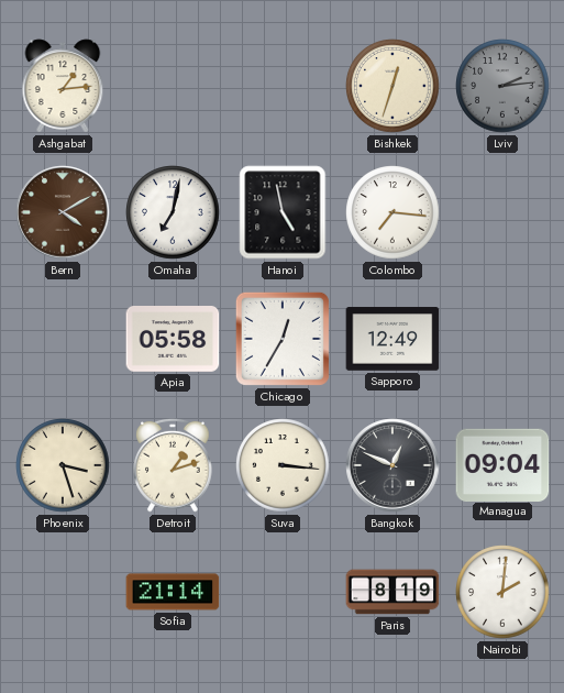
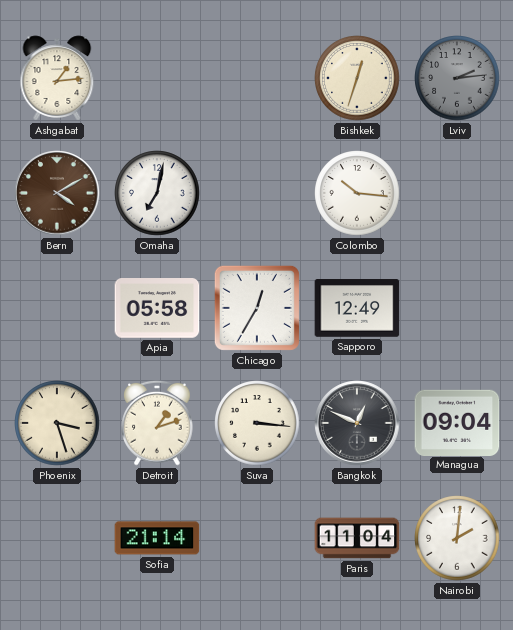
Hanoi: 4:58 -> none
Colombo: 7:16 -> 10:16
Paris: 8:19 -> 11:04
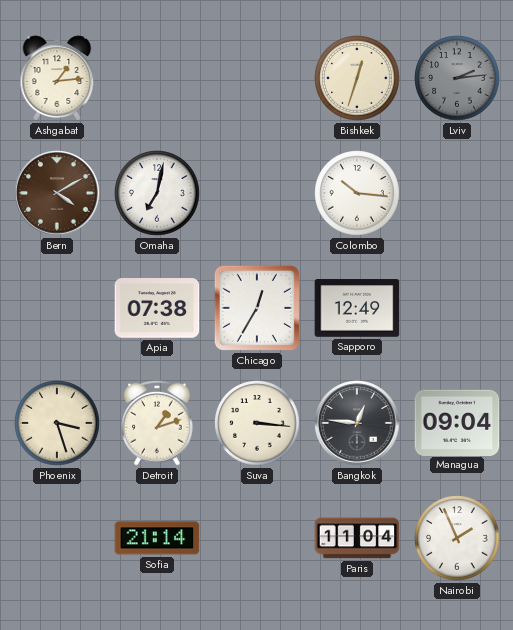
Apia: 05:58 -> 07:38
Bangkok: 12:49 -> 12:46
Nairobi: 2:01 -> 1:56
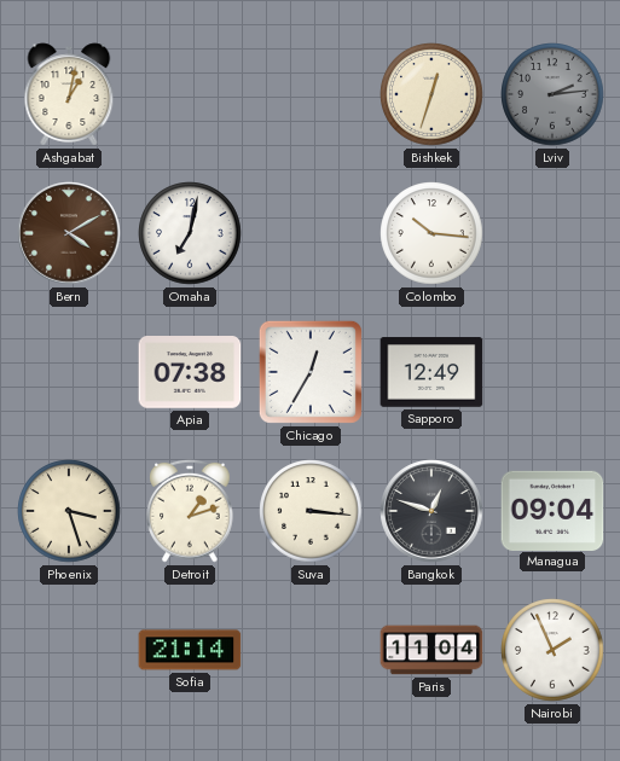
Ashgabat: 1:14 -> 1:02
Bangkok: 12:46 -> 12:48
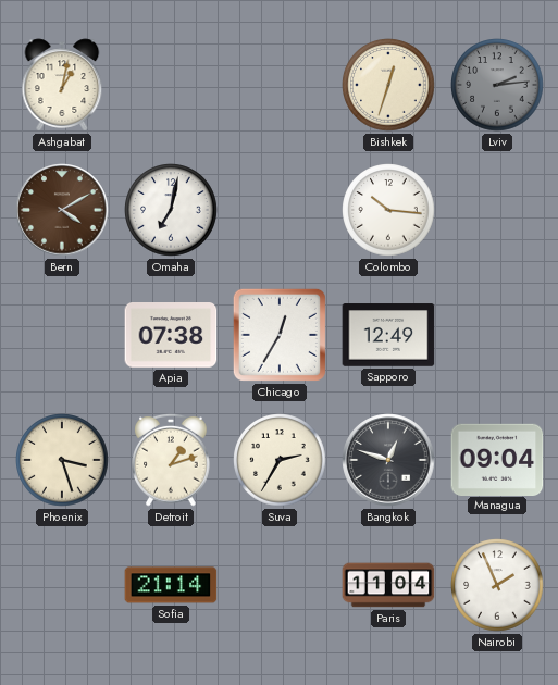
Suva: 3:16 -> 2:35
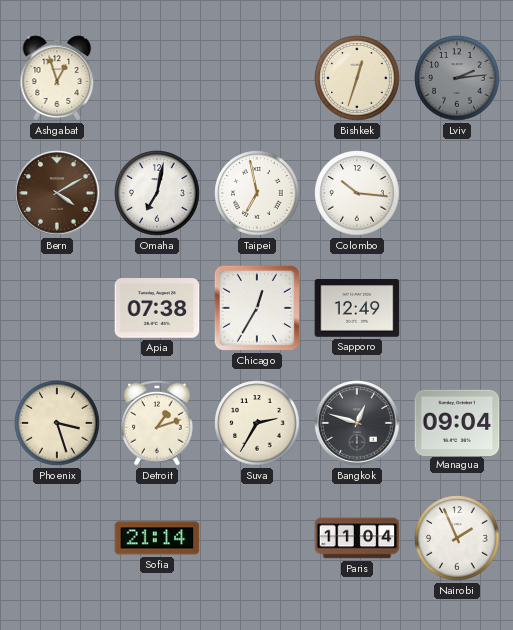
Ashgabat: 1:02 -> 12:57
Taipei: none -> 6:58
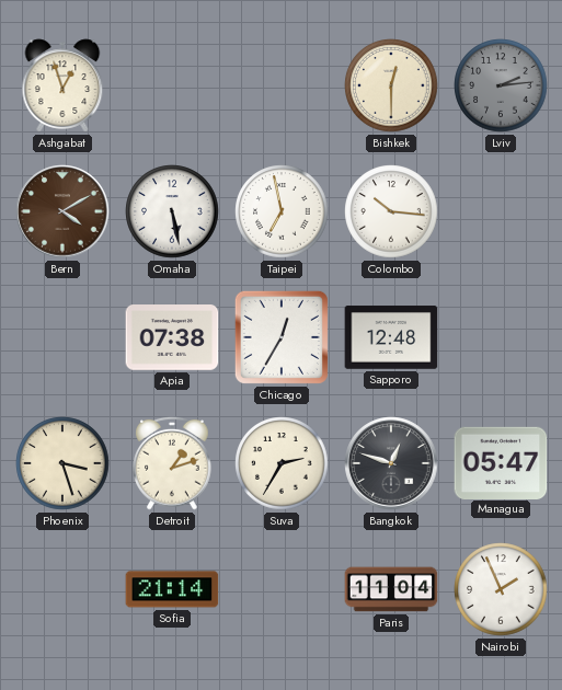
Bishkek: 12:33 -> 12:30
Omaha: 7:02 -> 5:28
Sapporo: 12:49 -> 12:48
Managua: 09:04 -> 05:47
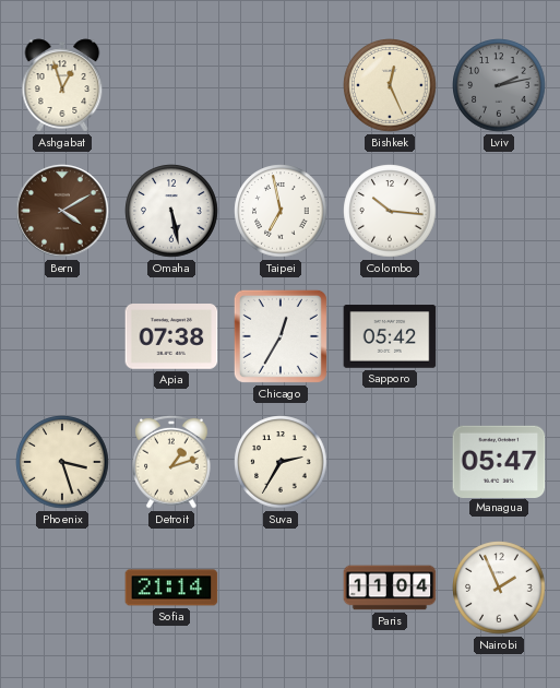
Bishkek: 12:30 -> 12:26
Lviv: 2:14 -> 2:13
Sapporo: 12:48 -> 05:42
Bangkok: 12:48 -> none
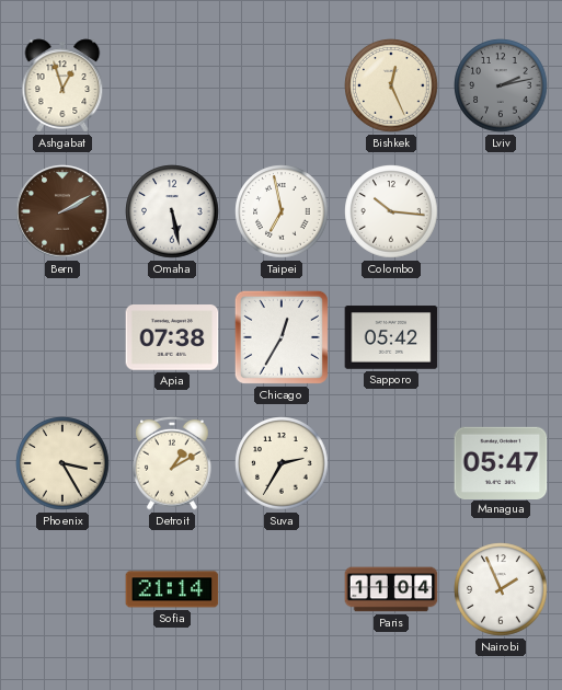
Bern: 4:10 -> 2:10
Phoenix: 3:27 -> 3:25
Detroit: 1:12 -> 1:10
